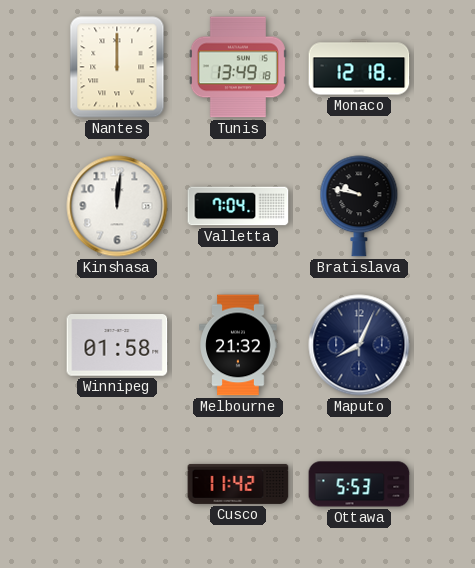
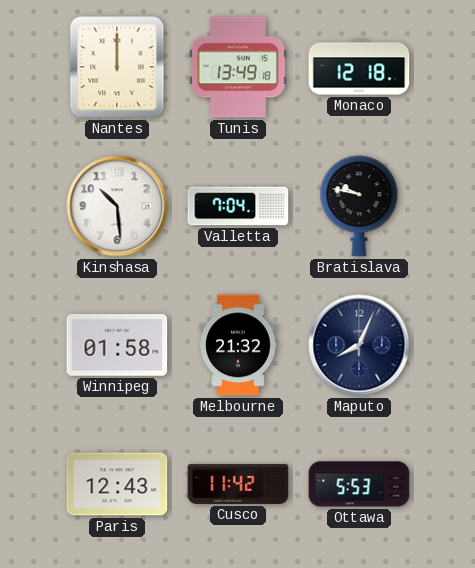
Kinshasa: 12:01 -> 10:29
Paris: none -> 12:43
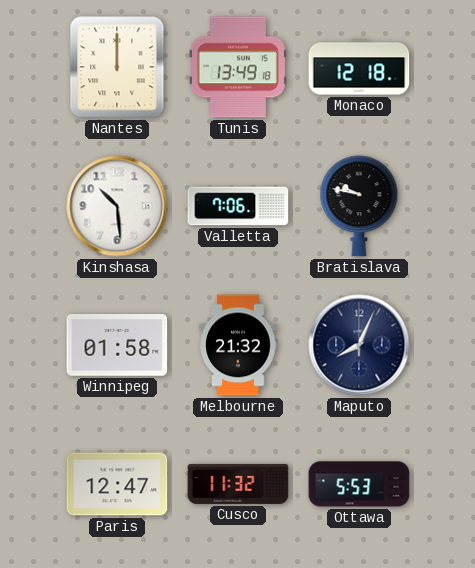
Valletta: 7:04 -> 7:06
Paris: 12:43 -> 12:47
Cusco: 11:42 -> 11:32
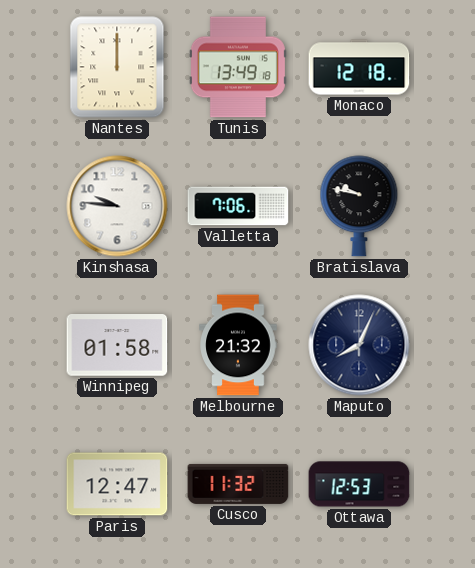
Kinshasa: 10:29 -> 9:46
Ottawa: 5:53 -> 12:53
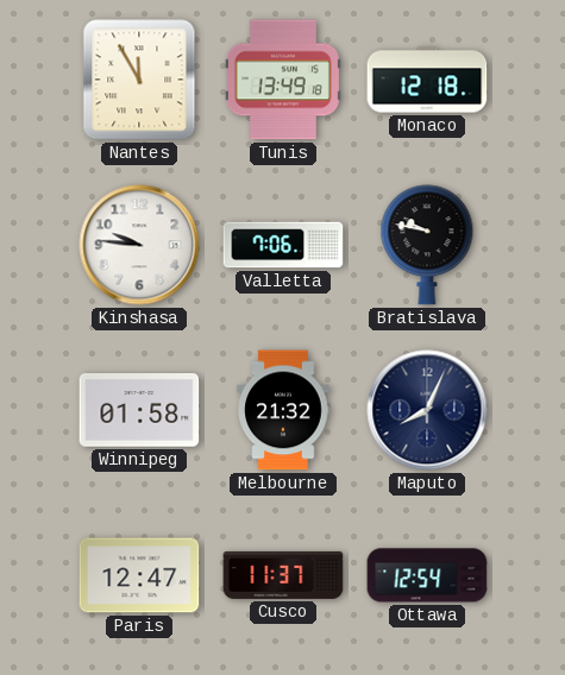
Nantes: 12:00 -> 11:55
Cusco: 11:32 -> 11:37
Ottawa: 12:53 -> 12:54
